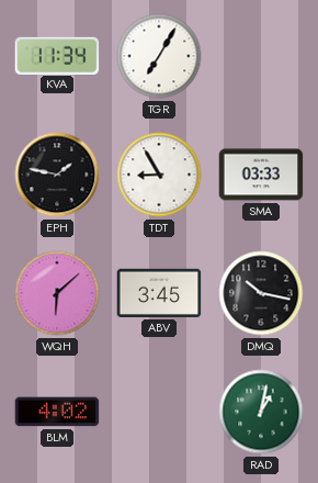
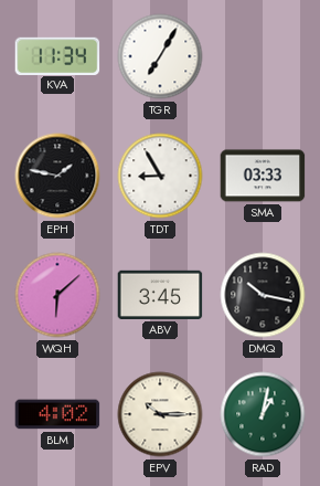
EPV: none -> 10:15
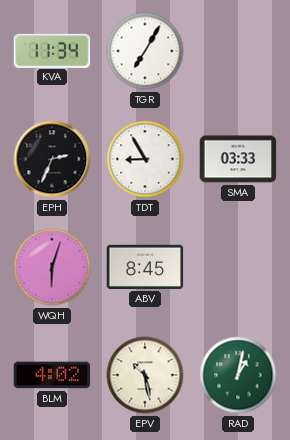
EPH: 1:47 -> 2:34
WQH: 6:08 -> 6:03
ABV: 3:45 -> 8:45
DMQ: 10:17 -> none
EPV: 10:15 -> 10:28
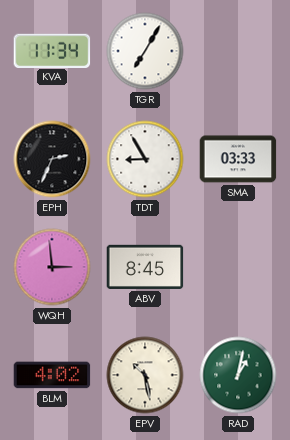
WQH: 6:03 -> 2:59
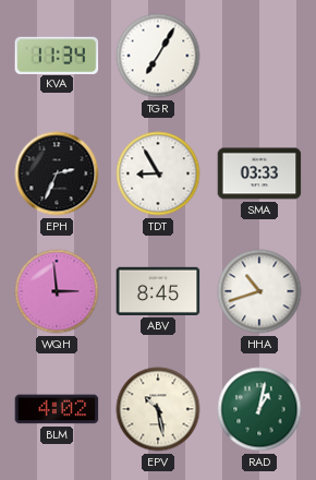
HHA: none -> 10:42
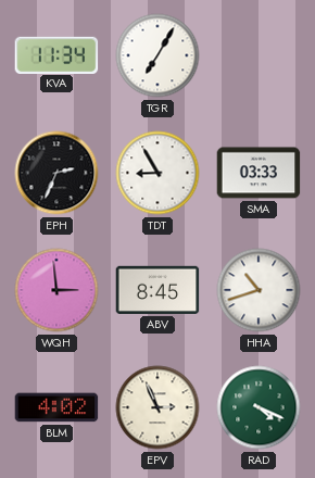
EPV: 10:28 -> 2:56
RAD: 1:02 -> 4:19
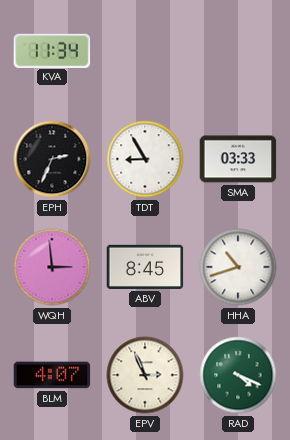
TGR: 7:05 -> none
BLM: 4:02 -> 4:07
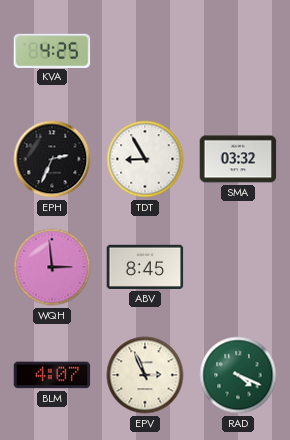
KVA: 11:34 -> 4:25
SMA: 03:33 -> 03:32
HHA: 10:42 -> none
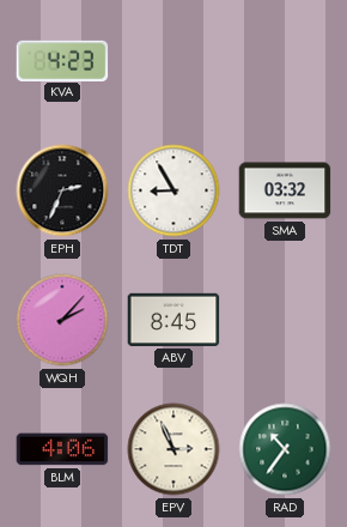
KVA: 4:25 -> 4:23
WQH: 2:59 -> 2:07
BLM: 4:07 -> 4:06
RAD: 4:19 -> 10:36
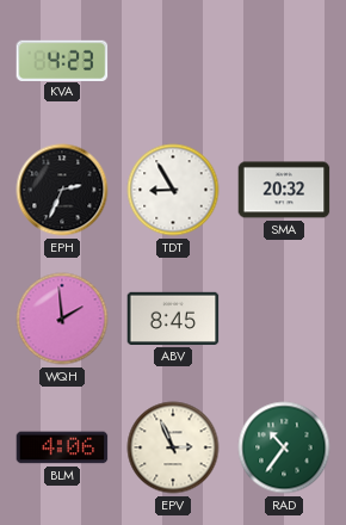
SMA: 03:32 -> 20:32
WQH: 2:07 -> 1:59
